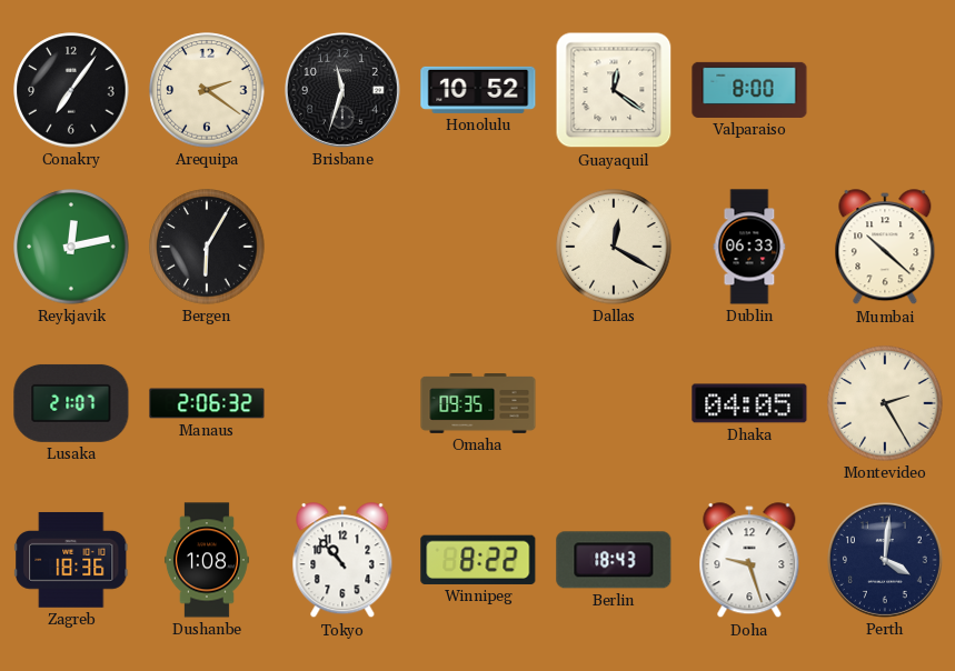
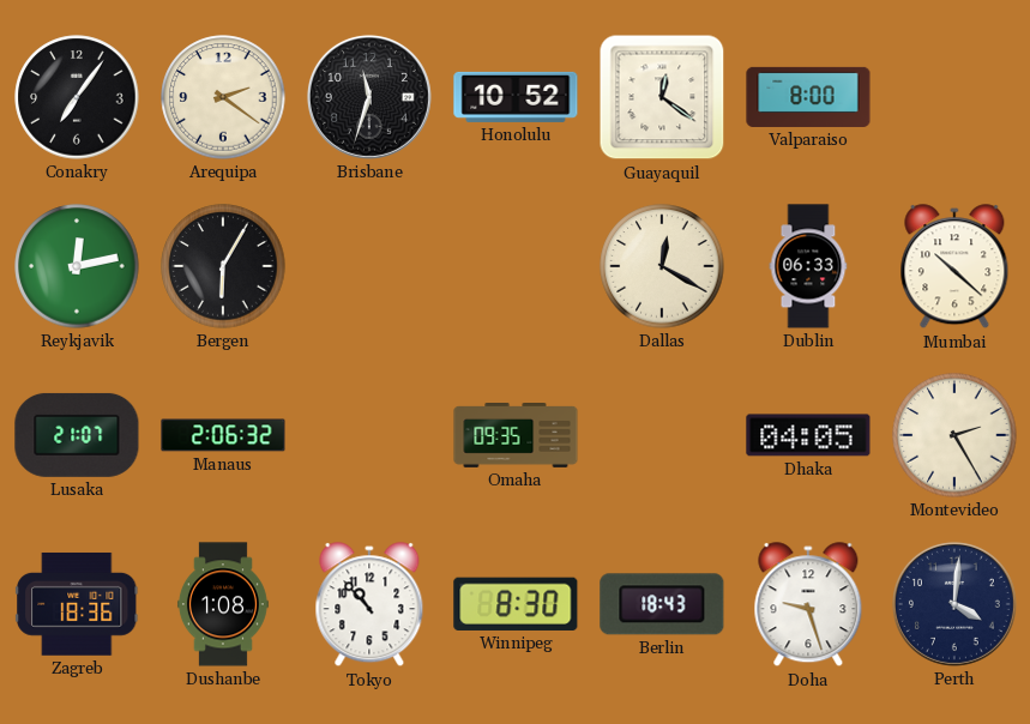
Winnipeg: 8:22 -> 8:30
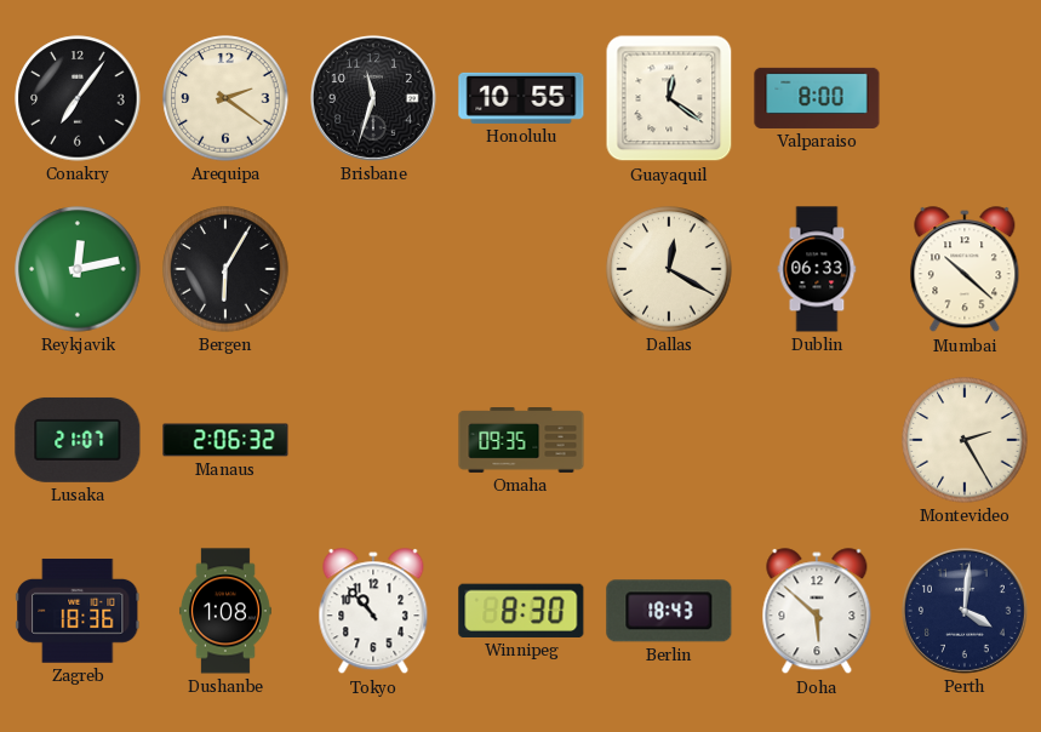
Honolulu: 10:52 -> 10:55
Dhaka: 04:05 -> none
Doha: 9:27 -> 5:52
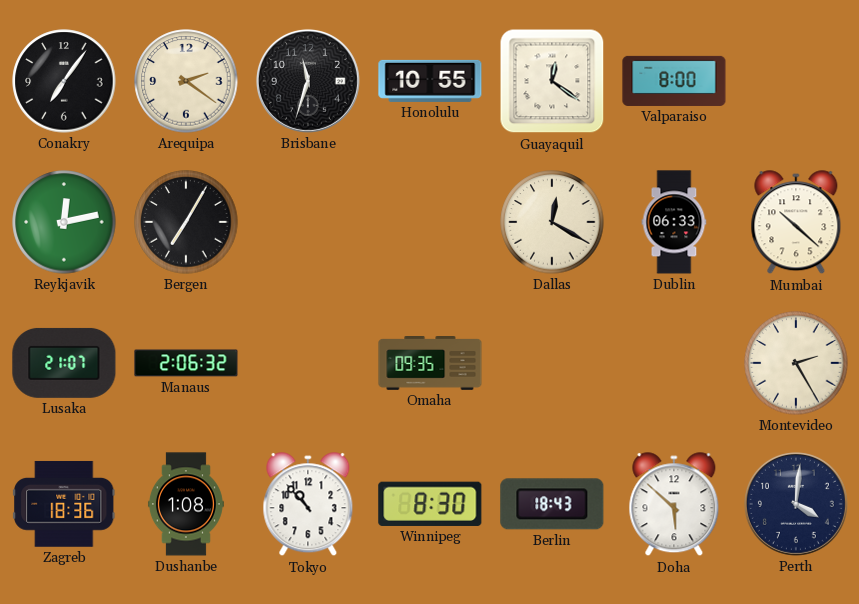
Bergen: 6:05 -> 7:05
